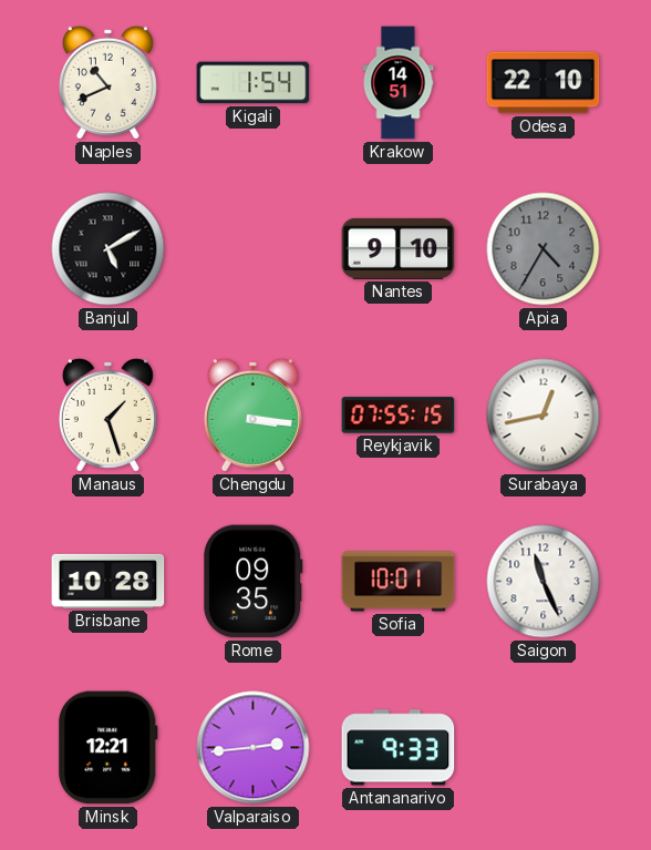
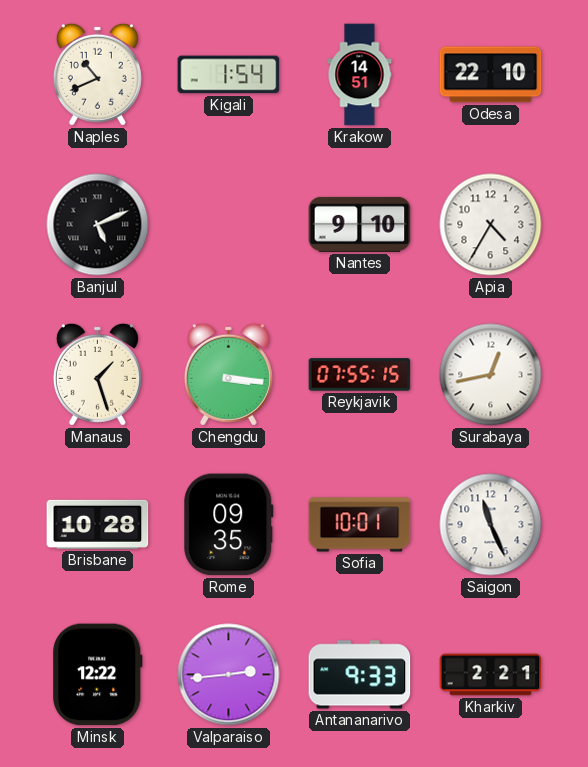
Banjul: 5:10 -> 5:11
Apia dial: grey -> white
Minsk: 12:21 -> 12:22
Kharkiv: none -> 2:21
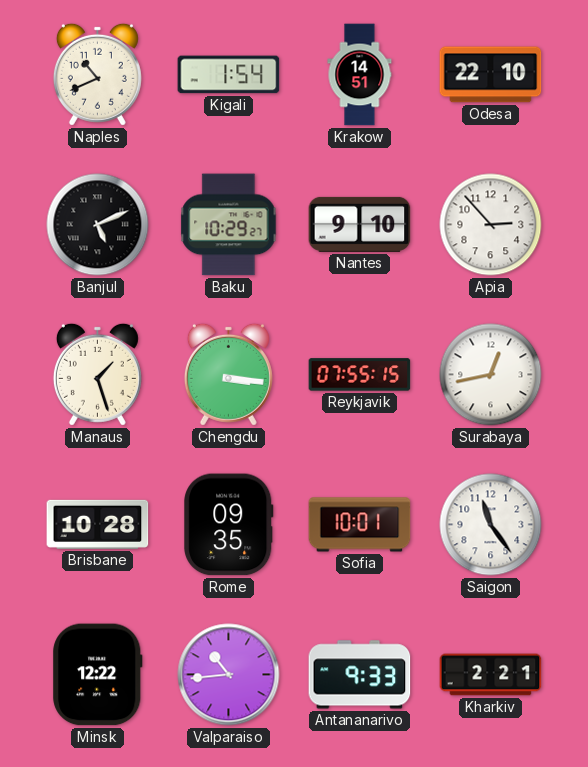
Baku: none -> 10:29
Apia: 4:35 -> 2:53
Saigon: 11:26 -> 11:24
Valparaiso: 2:44 -> 10:44
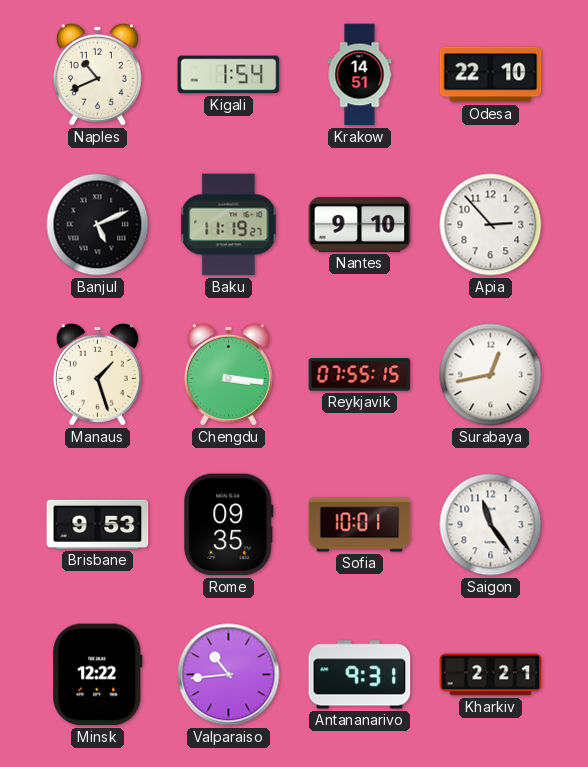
Baku: 10:29 -> 11:19
Brisbane: 10:28 -> 9:53
Antananarivo: 9:33 -> 9:31
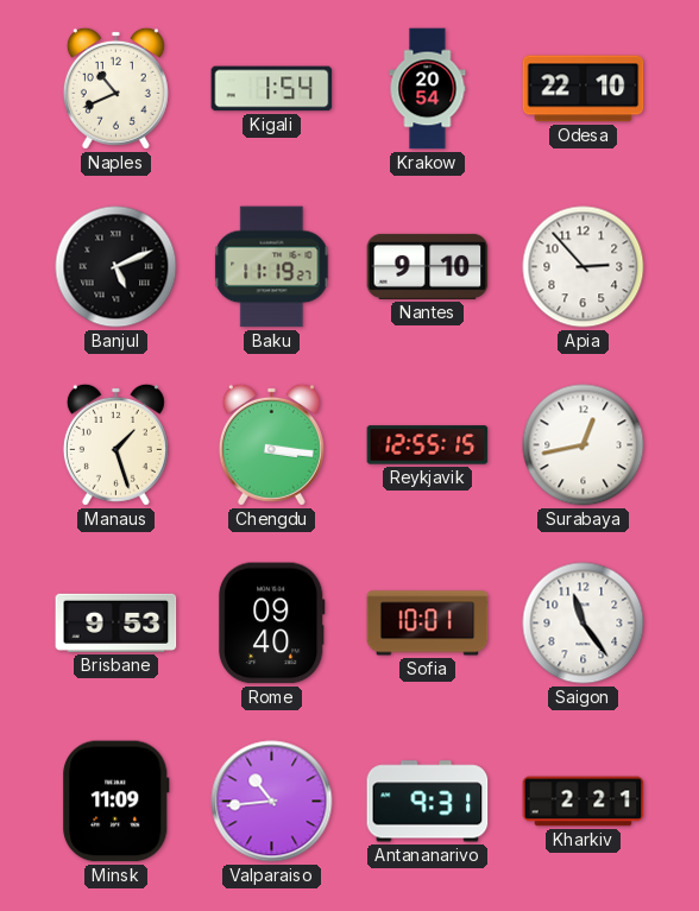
Krakow: 14:51 -> 20:54
Reykjavik: 07:55 -> 12:55
Rome: 09:35 -> 09:40
Minsk: 12:22 -> 11:09
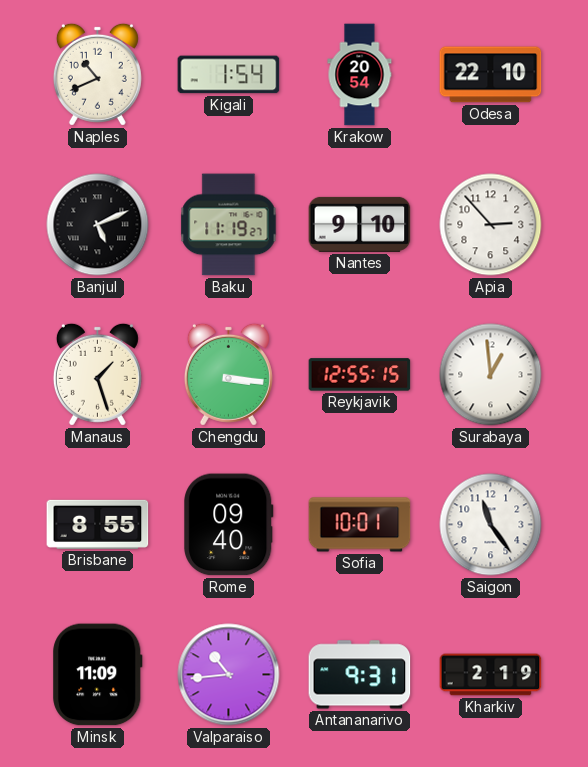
Surabaya: 12:43 -> 12:59
Brisbane: 9:53 -> 8:55
Kharkiv: 2:21 -> 2:19
